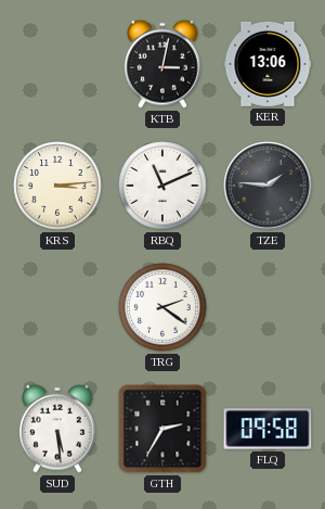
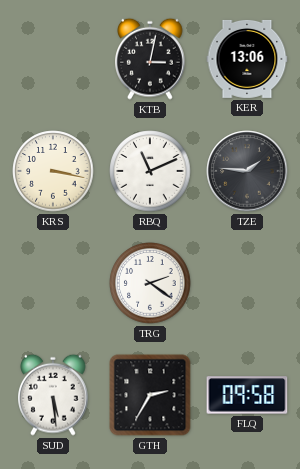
KRS: 3:14 -> 3:17
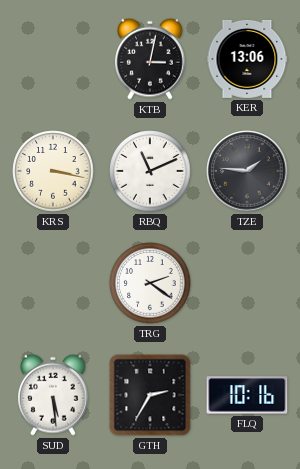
FLQ: 09:58 -> 10:16
